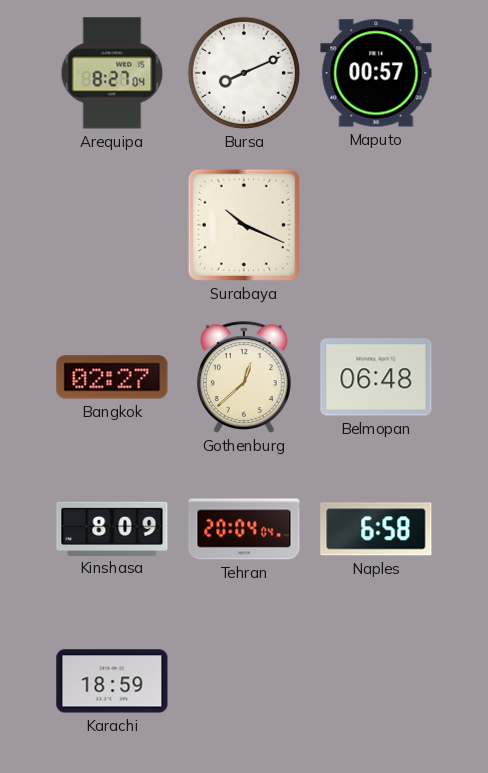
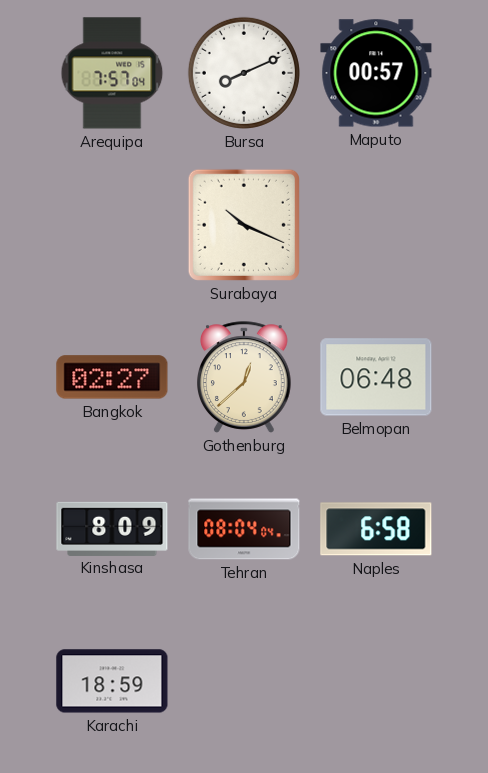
Arequipa: 8:27 -> 7:57
Tehran: 20:04 -> 08:04
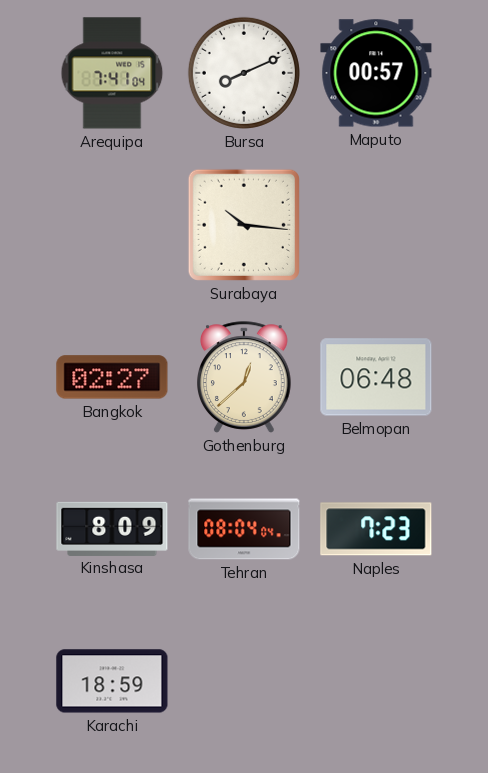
Arequipa: 7:57 -> 7:41
Surabaya: 10:19 -> 10:16
Naples: 6:58 -> 7:23
